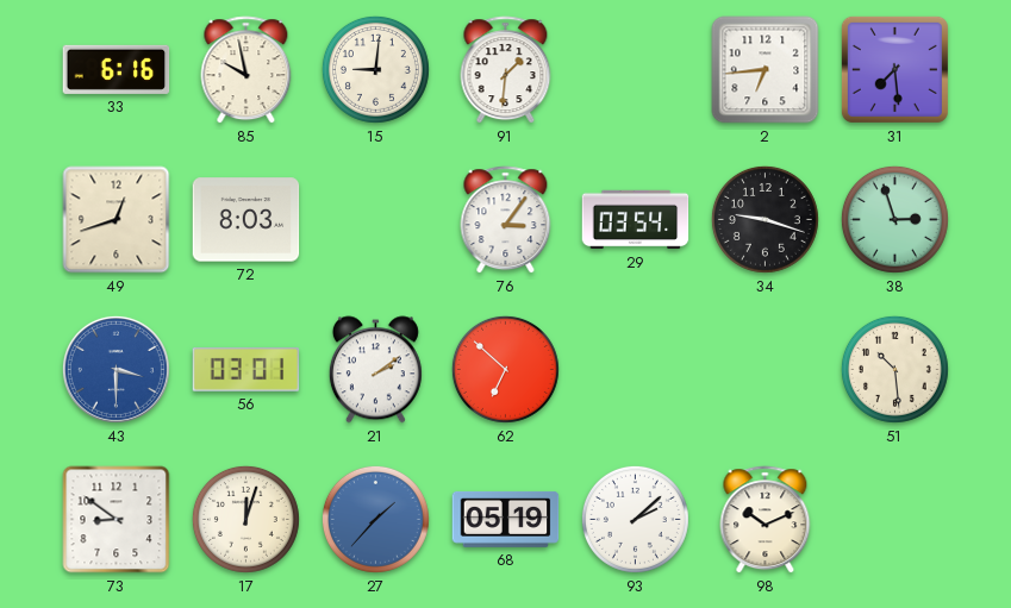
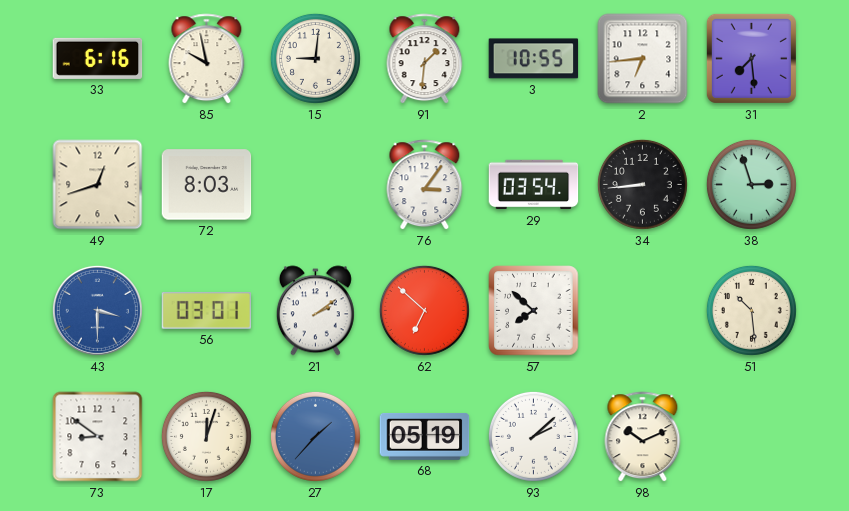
3: none -> 10:55
34: 9:18 -> 8:44
57: none -> 7:52
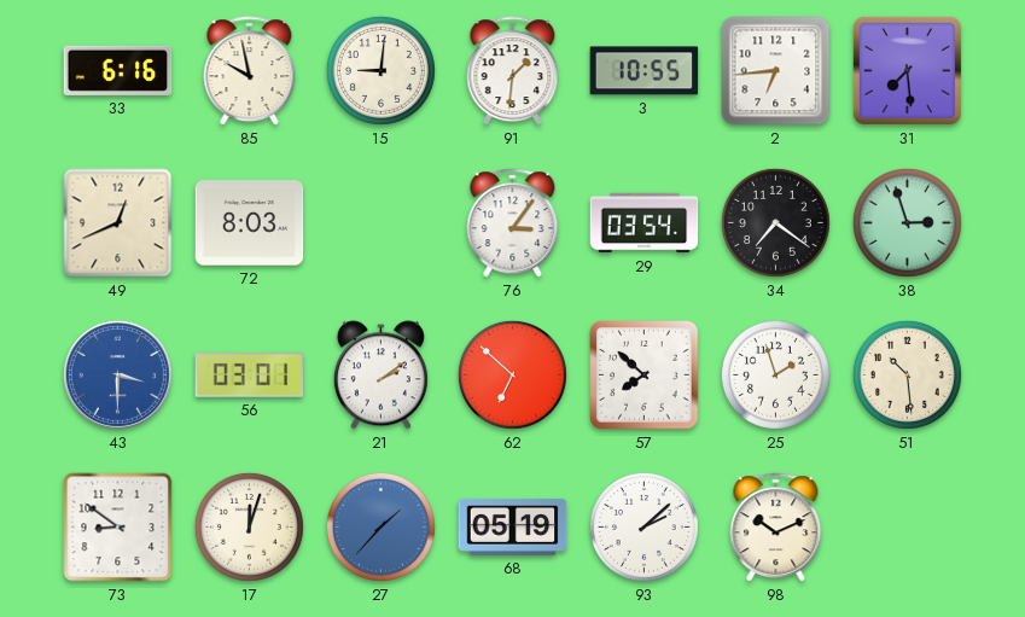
49: 12:42 -> 12:41
34: 8:44 -> 7:21
25: none -> 1:57
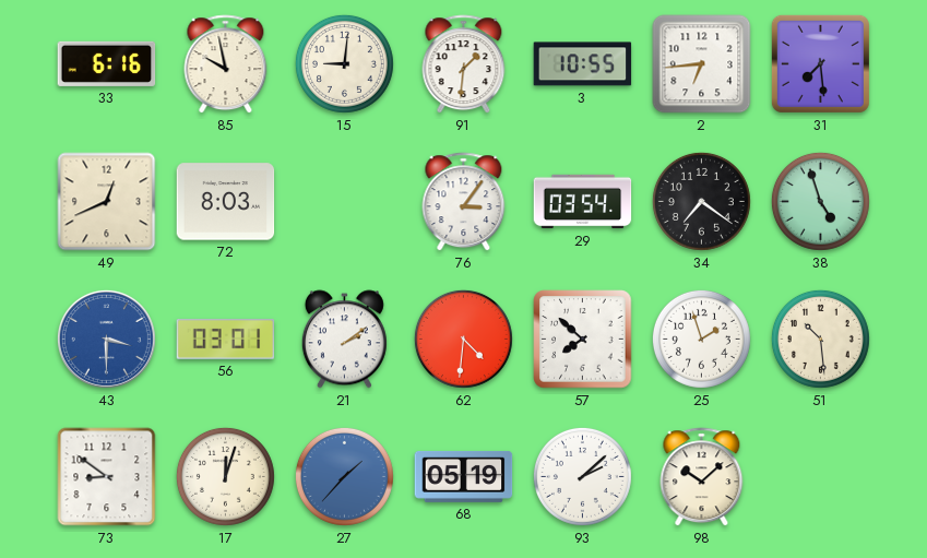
38: 2:57 -> 4:57
62: 6:52 -> 4:31
98: 10:11 -> 10:08
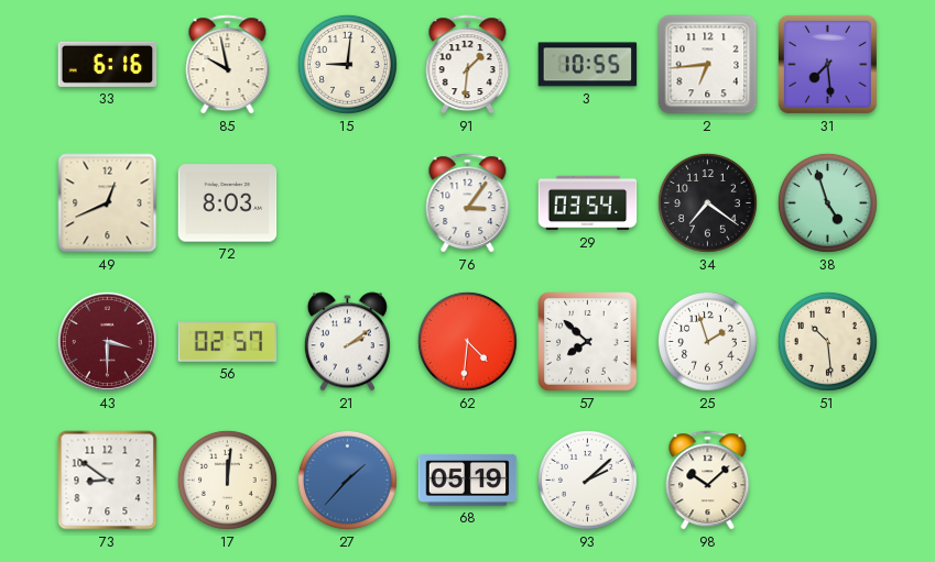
43 dial: blue -> burgundy
56: 03:01 -> 02:57
17: 12:03 -> 12:01
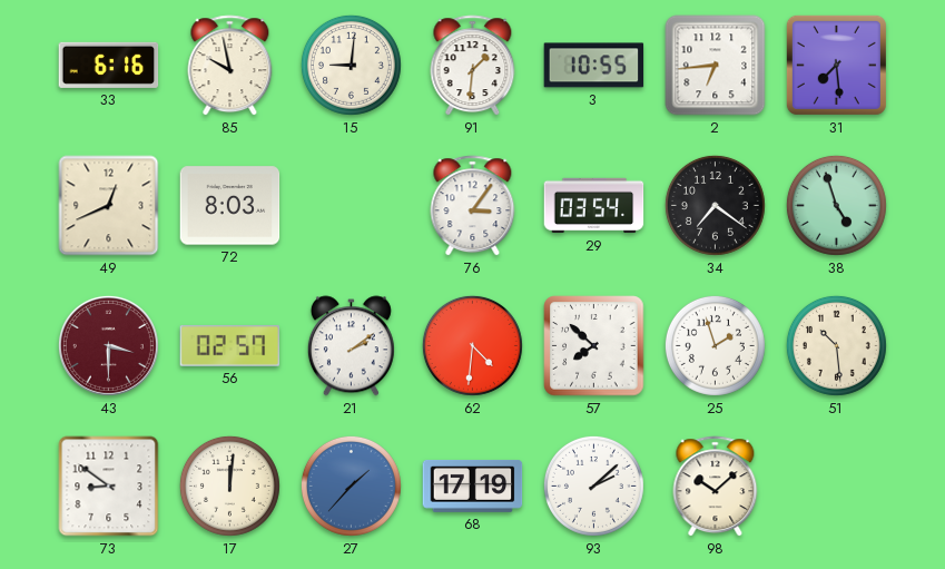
68: 05:19 -> 17:19
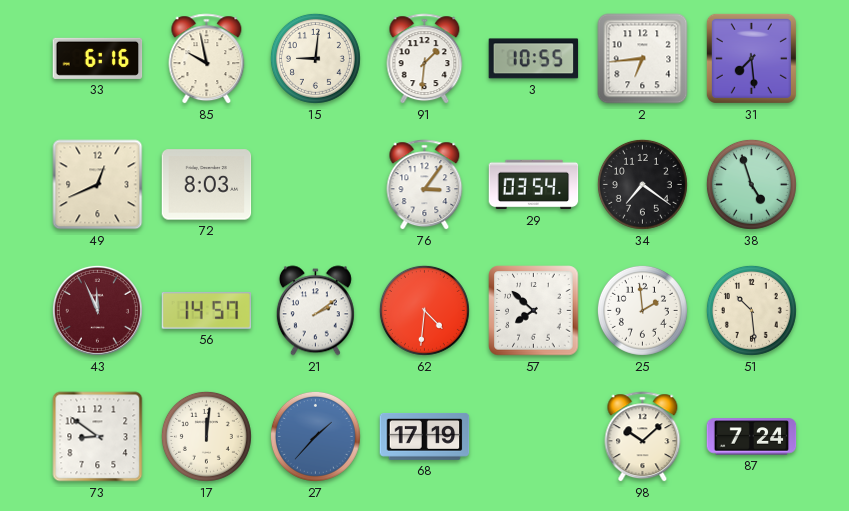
43: 3:30 -> 11:56
56: 02:57 -> 14:57
25: 1:57 -> 1:59
93: 2:08 -> none
87: none -> 7:24
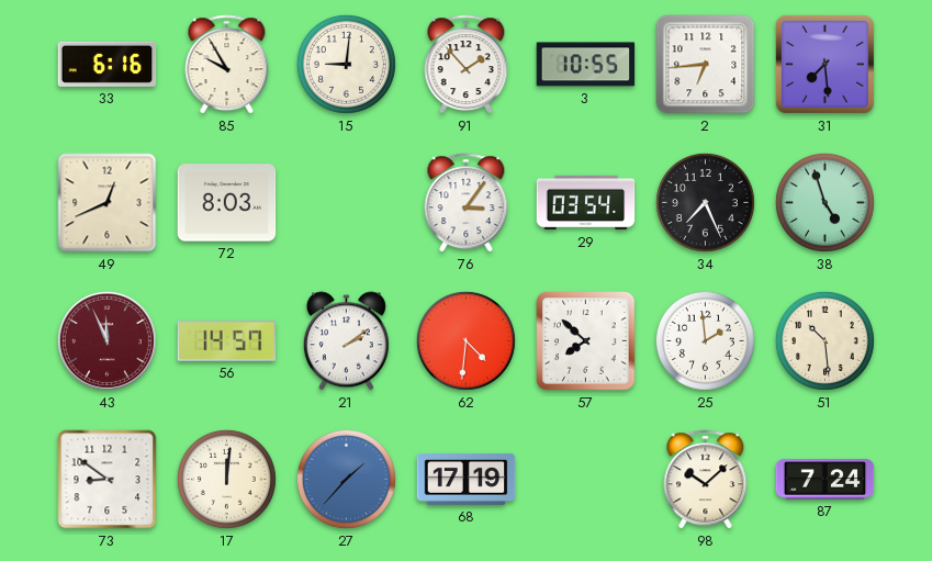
85: 9:58 -> 9:55
91: 1:31 -> 1:53
34: 7:21 -> 7:26
